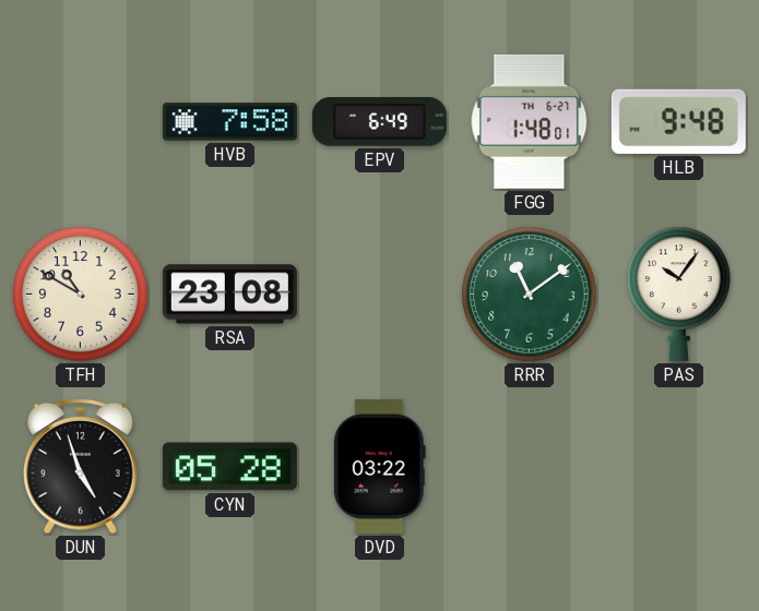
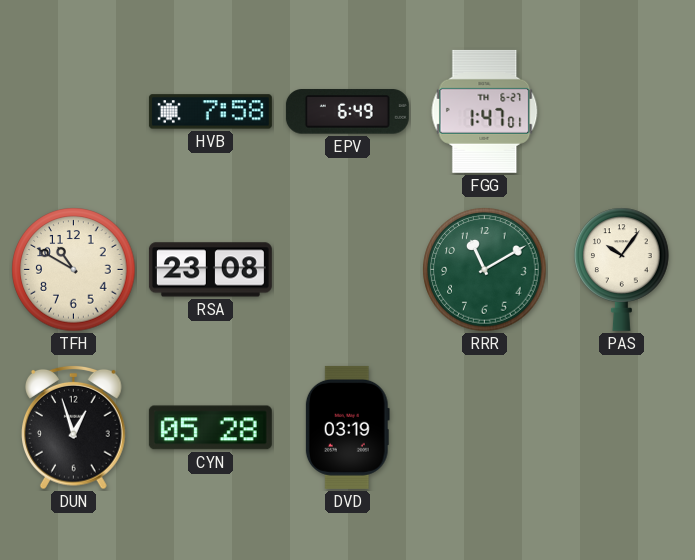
FGG: 1:48 -> 1:47
HLB: 9:48 -> none
RRR: 11:09 -> 11:10
DUN: 4:57 -> 12:57
DVD: 03:22 -> 03:19
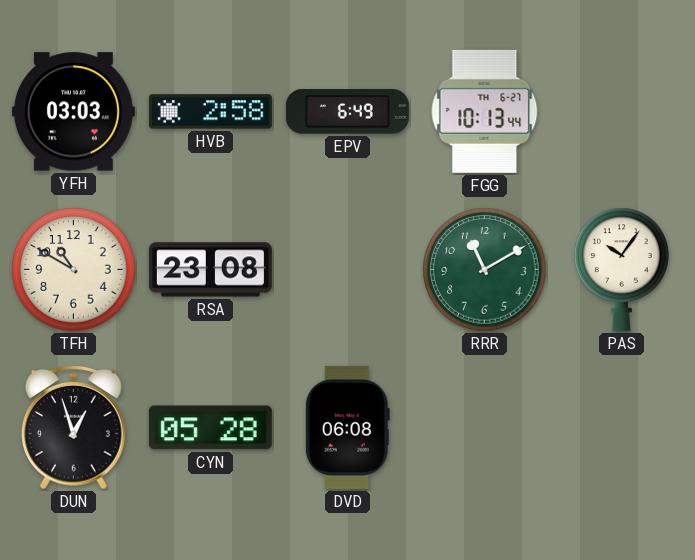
YFH: none -> 03:03
HVB: 7:58 -> 2:58
FGG: 1:47 -> 10:13
DVD: 03:19 -> 06:08
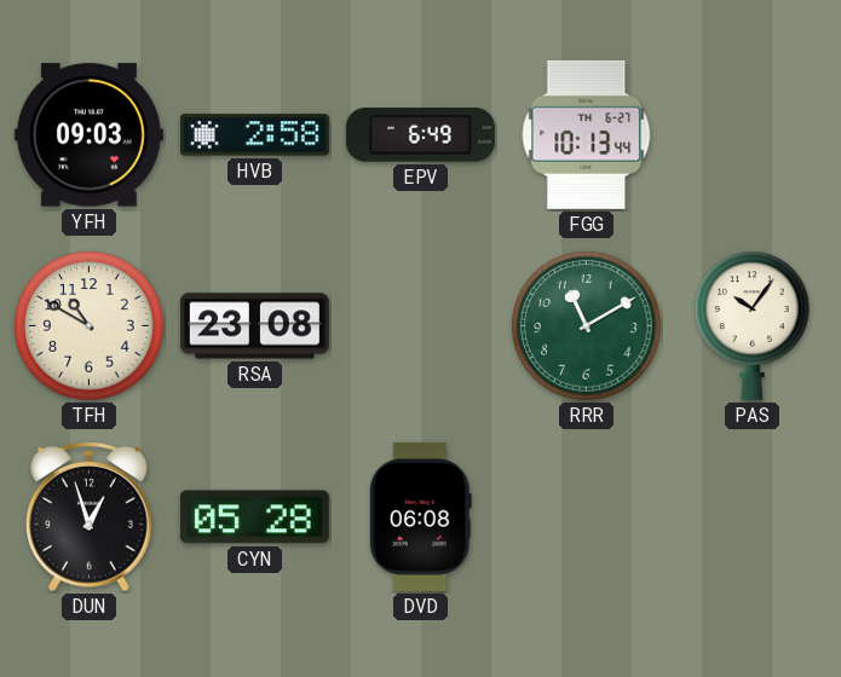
YFH: 03:03 -> 09:03
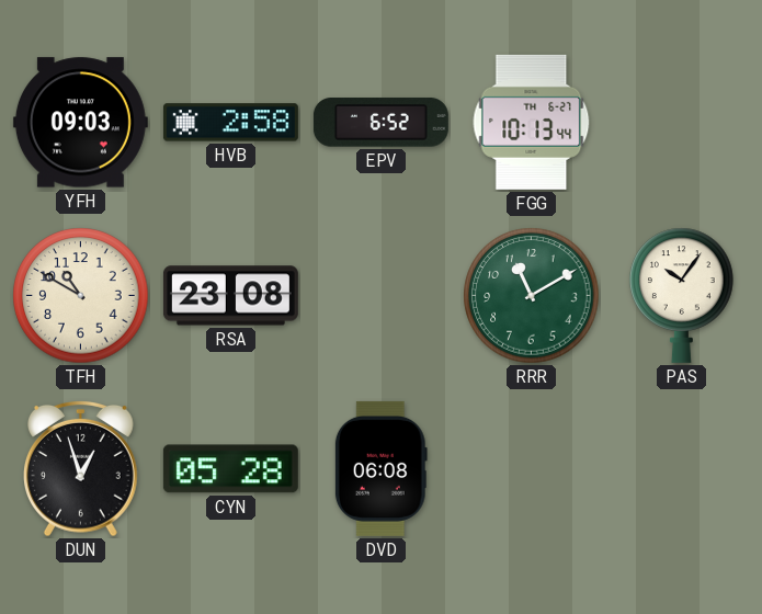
EPV: 6:49 -> 6:52
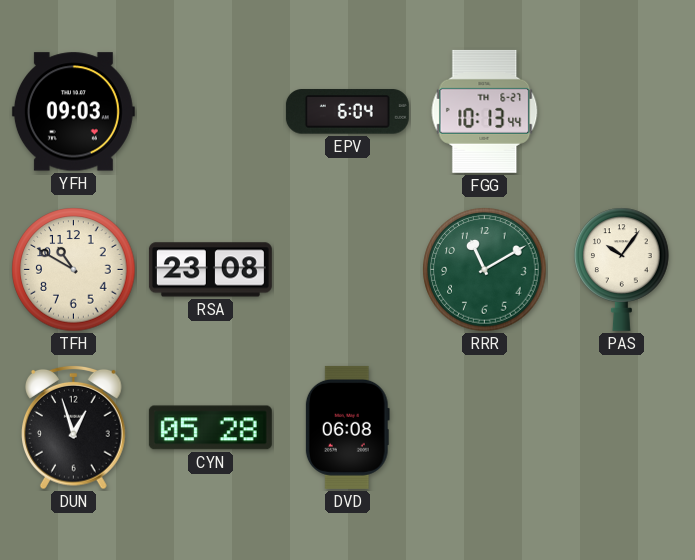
HVB: 2:58 -> none
EPV: 6:52 -> 6:04
